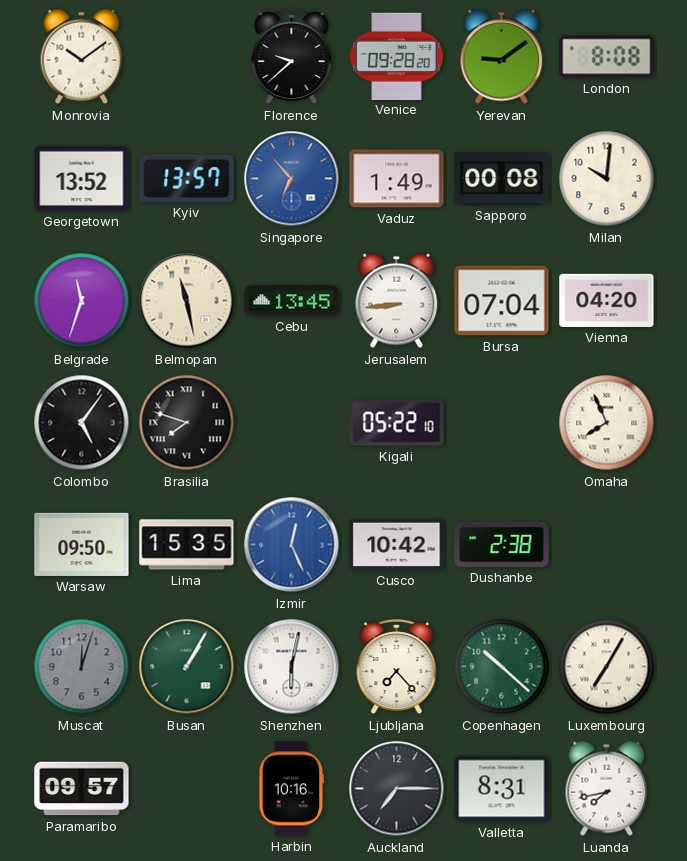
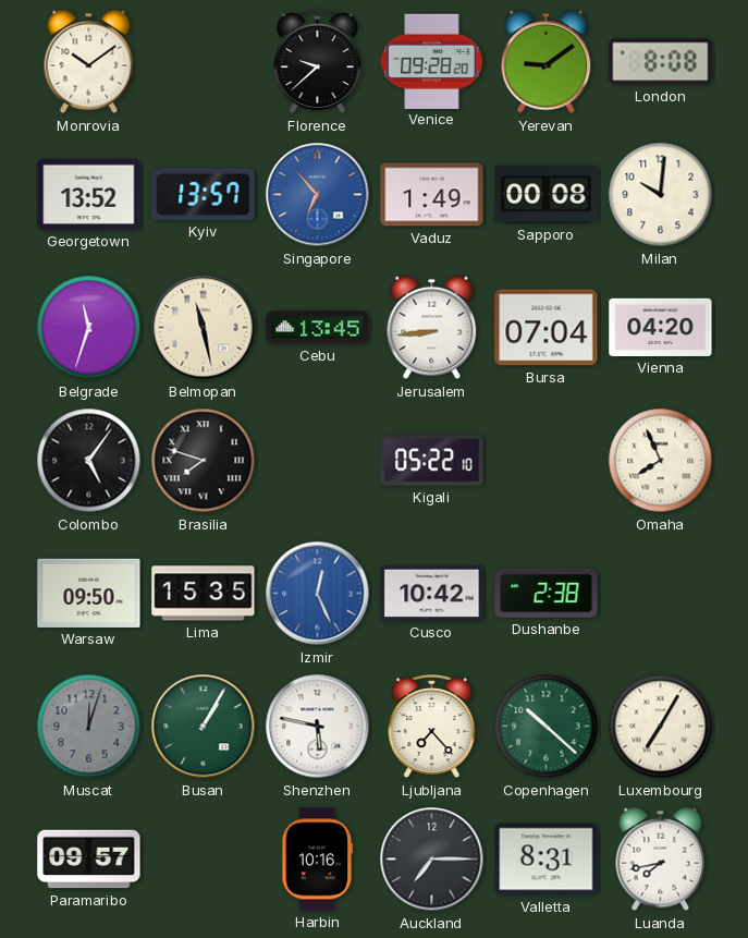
Shenzhen: 6:02 -> 5:47
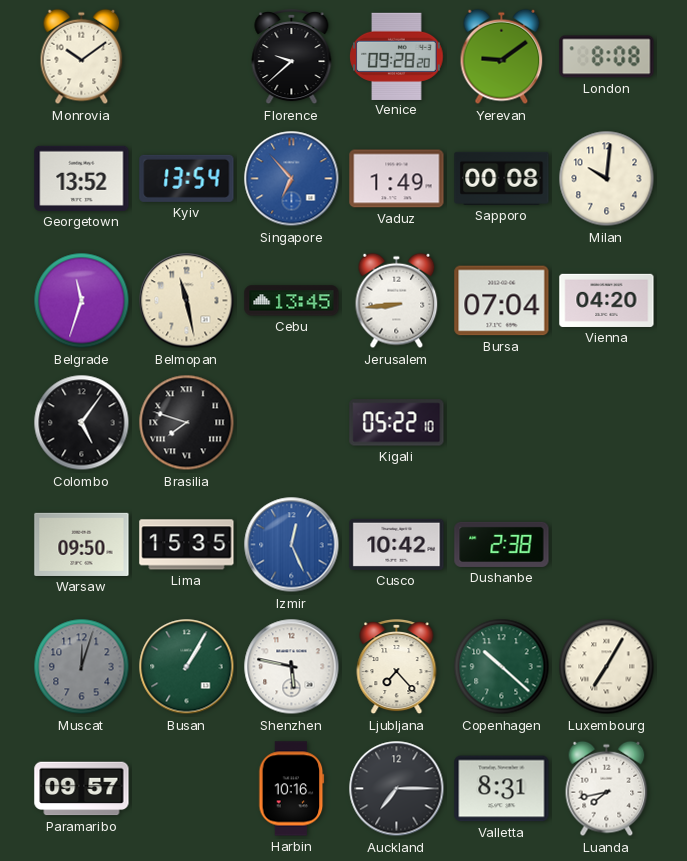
Kyiv: 13:57 -> 13:54
Omaha: 7:56 -> none
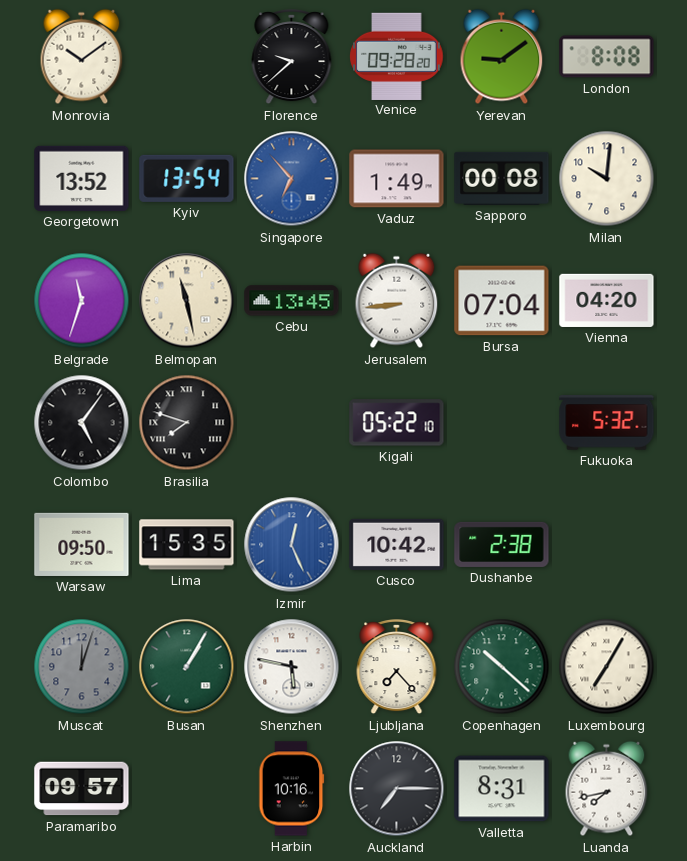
Fukuoka: none -> 5:32
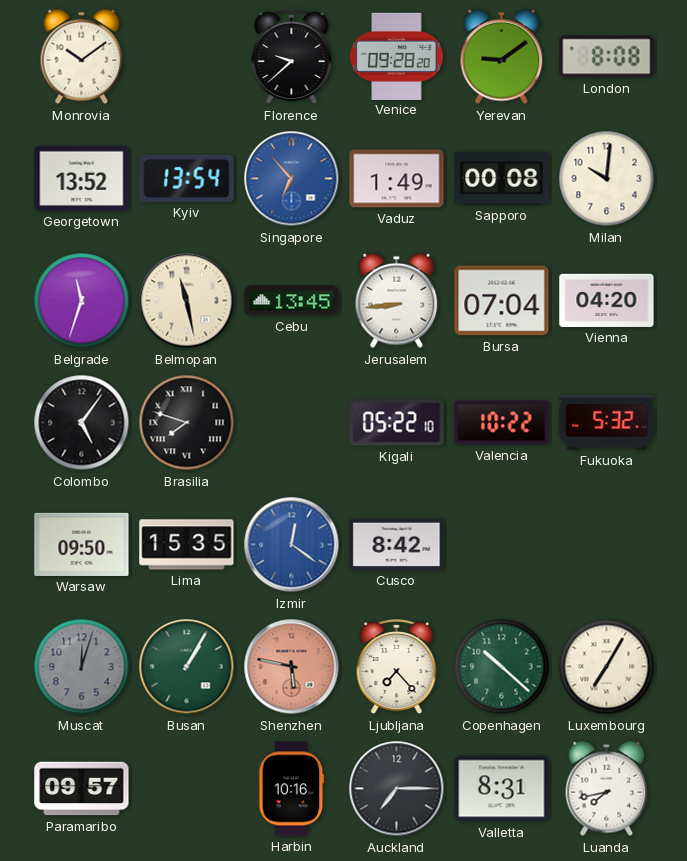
Valencia: none -> 10:22
Izmir: 12:26 -> 12:21
Cusco: 10:42 -> 8:42
Dushanbe: 2:38 -> none
Shenzhen dial: white -> salmon
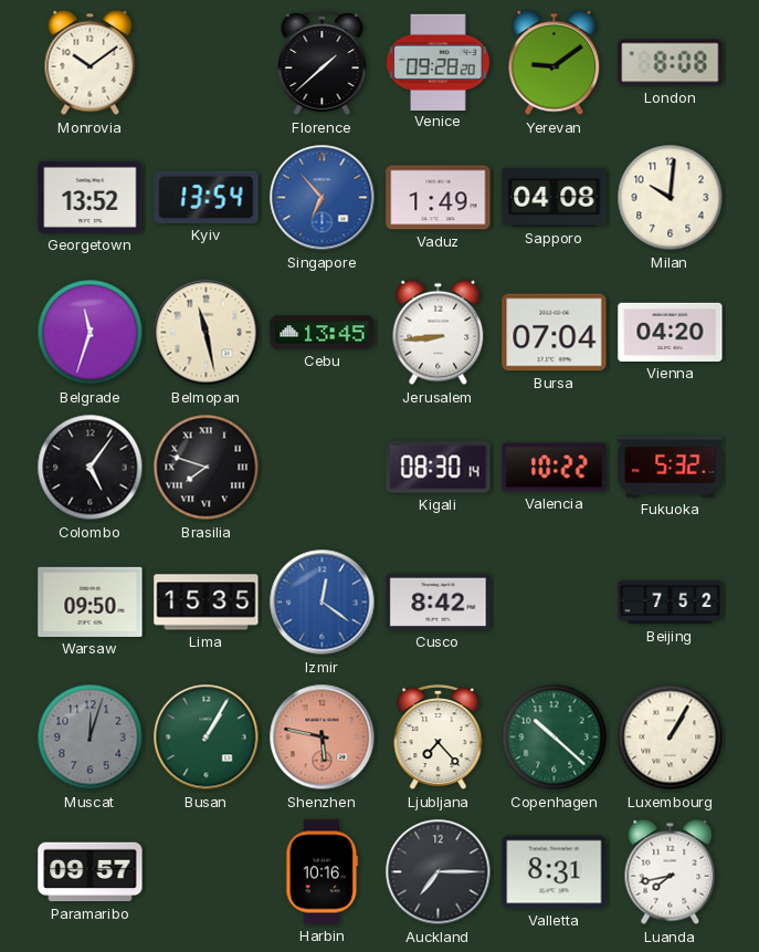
Florence: 9:38 -> 1:38
Sapporo: 00:08 -> 04:08
Kigali: 05:22 -> 08:30
Beijing: none -> 7:52
Luxembourg: 7:05 -> 1:05
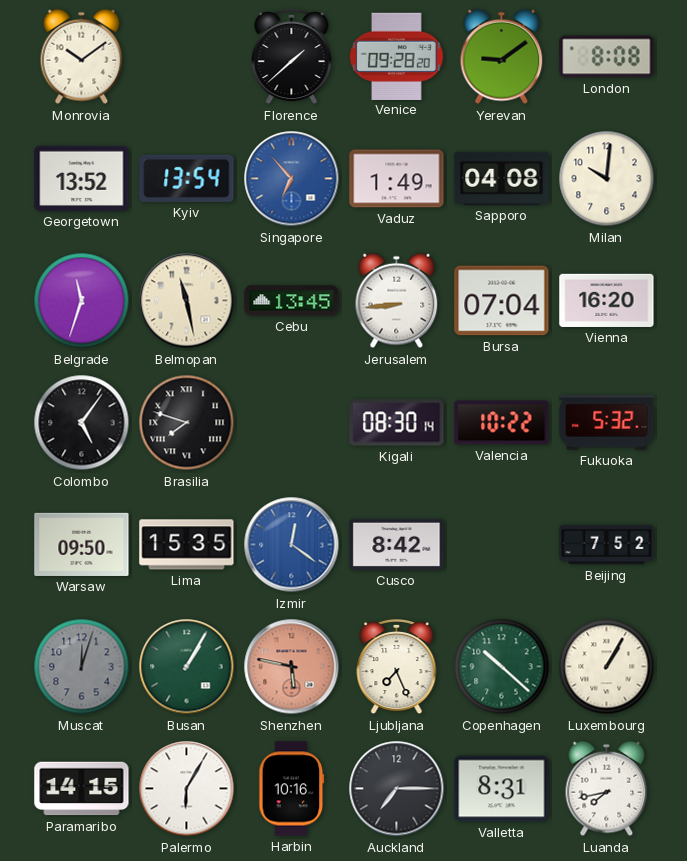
Vienna: 04:20 -> 16:20
Ljubljana: 7:23 -> 7:26
Paramaribo: 09:57 -> 14:15
Palermo: none -> 6:05
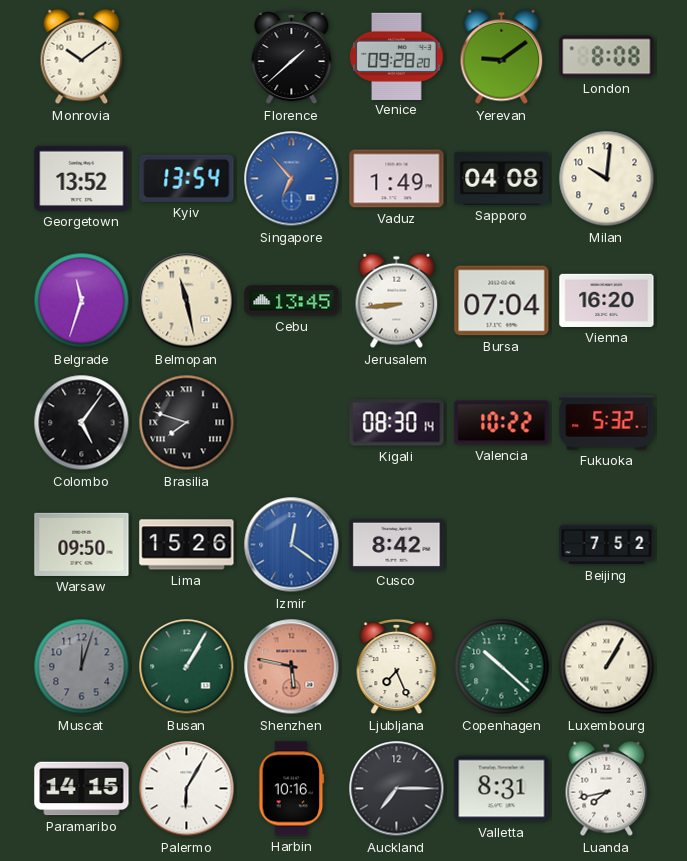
Lima: 15:35 -> 15:26
